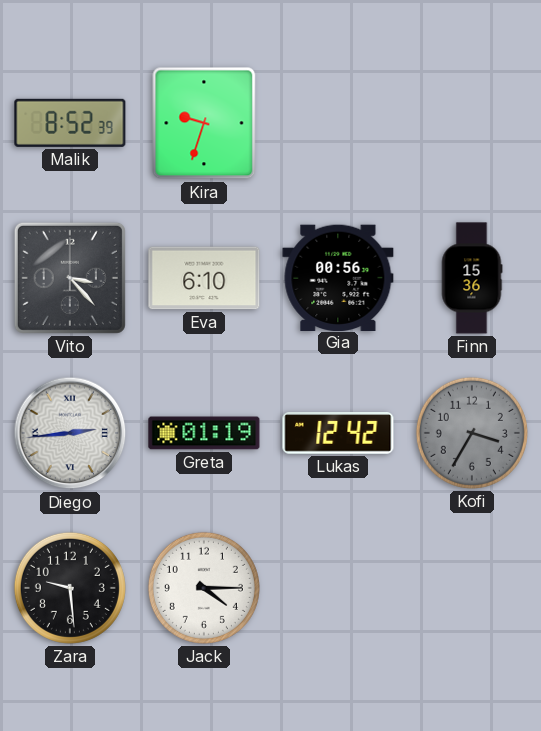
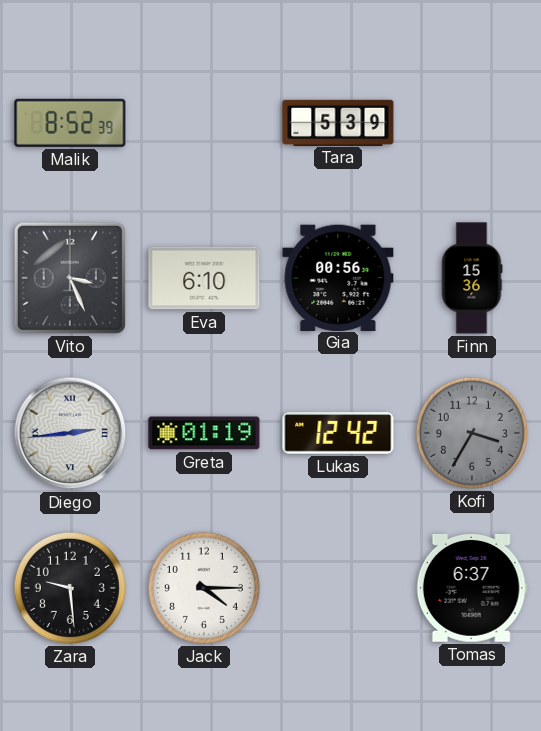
Kira: 9:33 -> none
Tara: none -> 5:39
Vito: 3:23 -> 3:26
Tomas: none -> 6:37
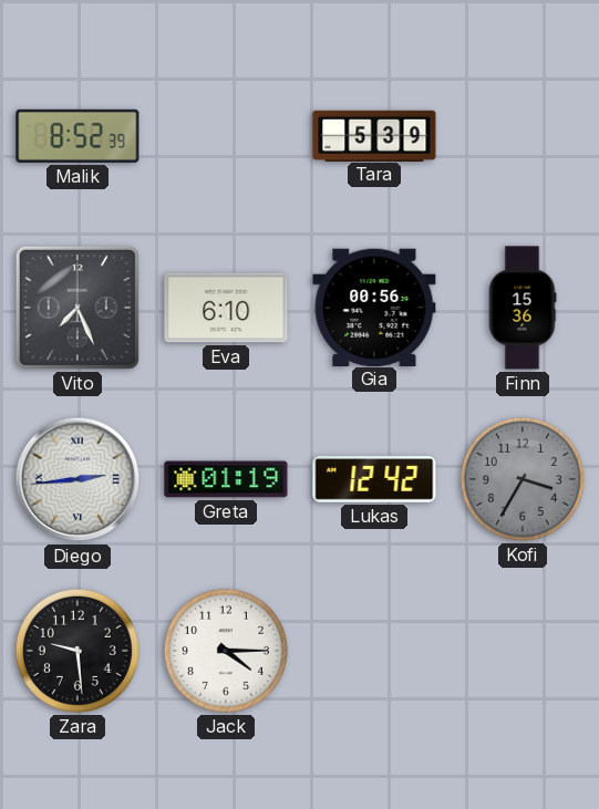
Vito: 3:26 -> 7:26
Tomas: 6:37 -> none
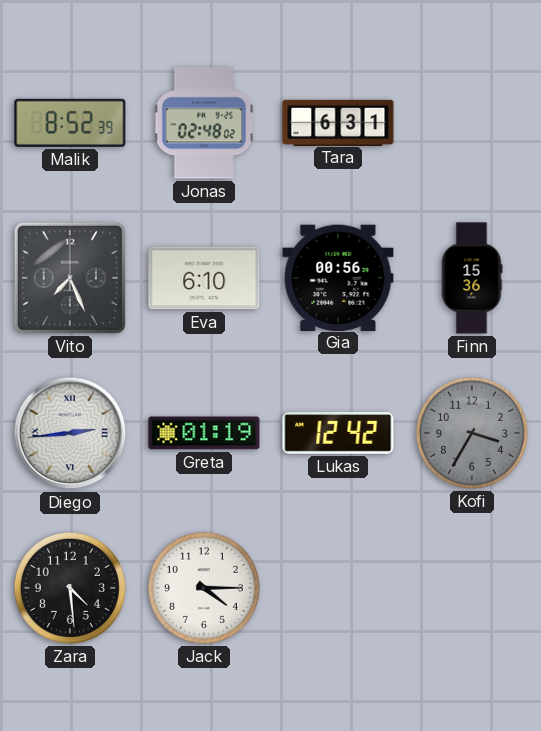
Jonas: none -> 02:48
Tara: 5:39 -> 6:31
Zara: 9:29 -> 4:29
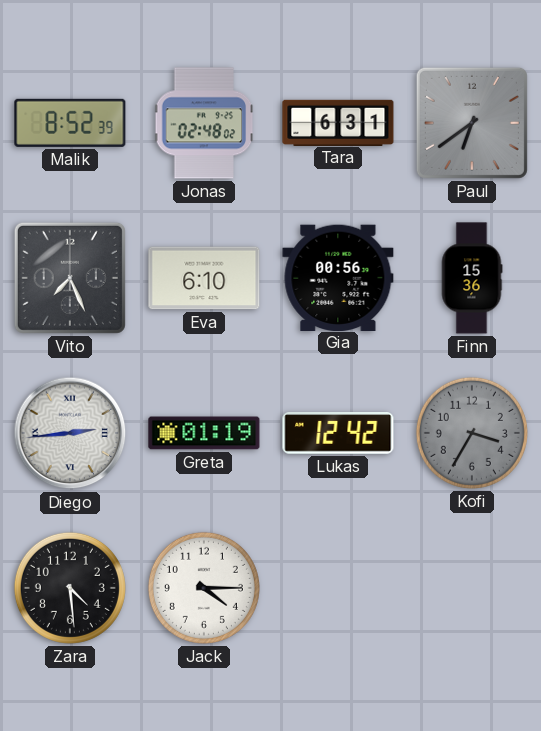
Paul: none -> 6:39
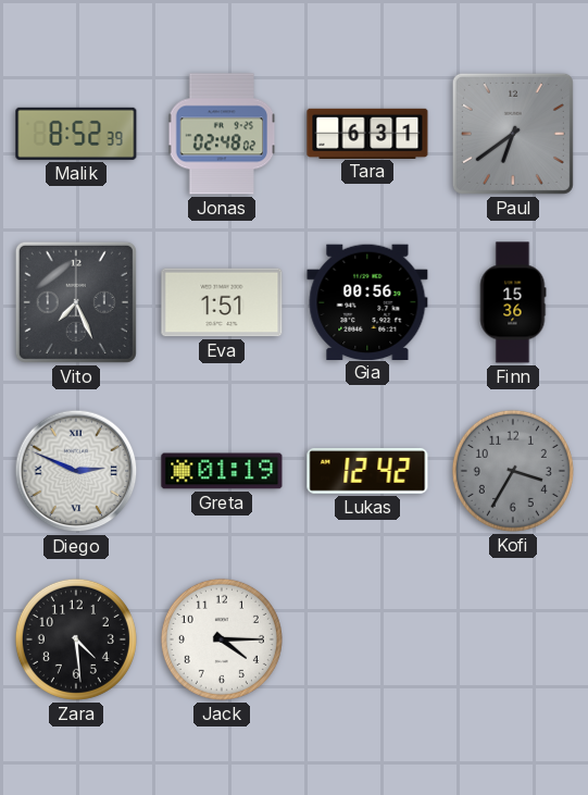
Eva: 6:10 -> 1:51
Diego: 2:44 -> 2:49
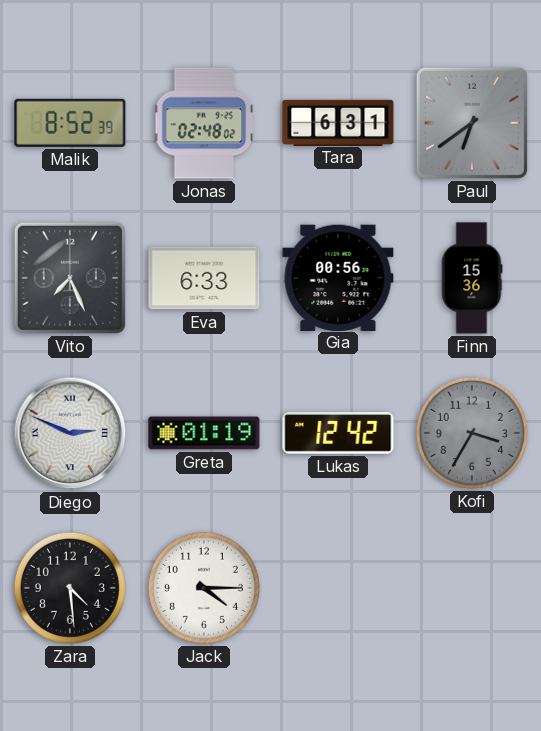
Eva: 1:51 -> 6:33
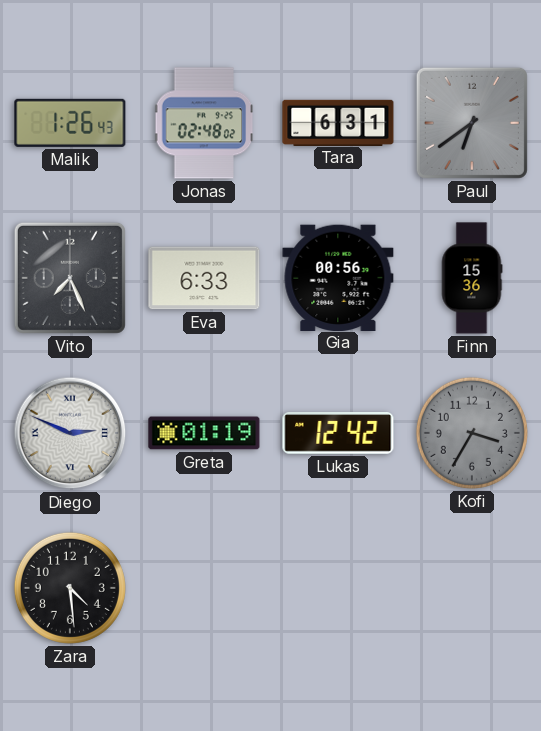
Malik: 8:52 -> 1:26
Jack: 4:15 -> none
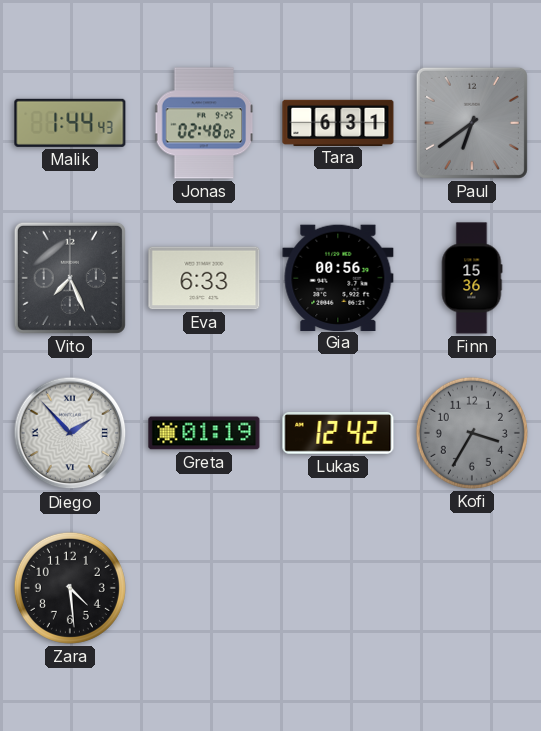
Malik: 1:26 -> 1:44
Diego: 2:49 -> 1:53
